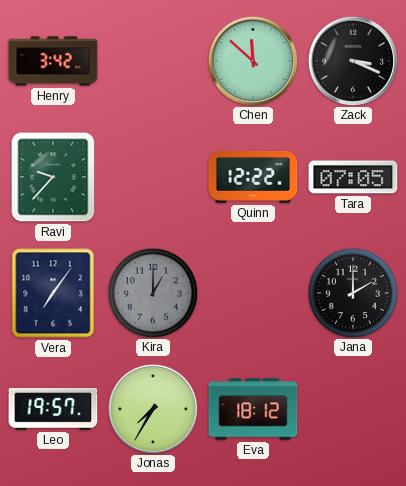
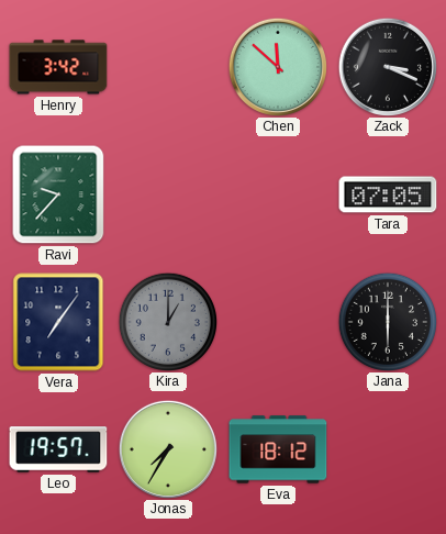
Quinn: 12:22 -> none
Jana: 2:00 -> 6:00
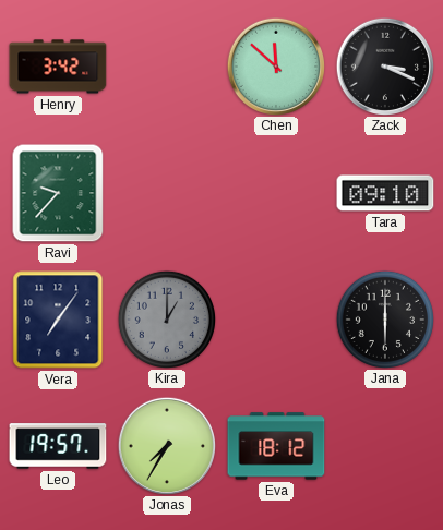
Tara: 07:05 -> 09:10
